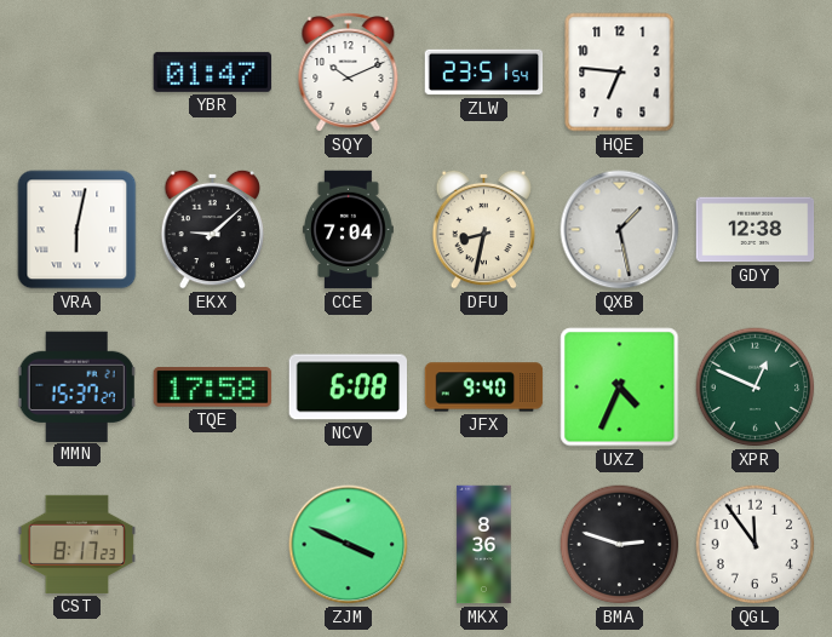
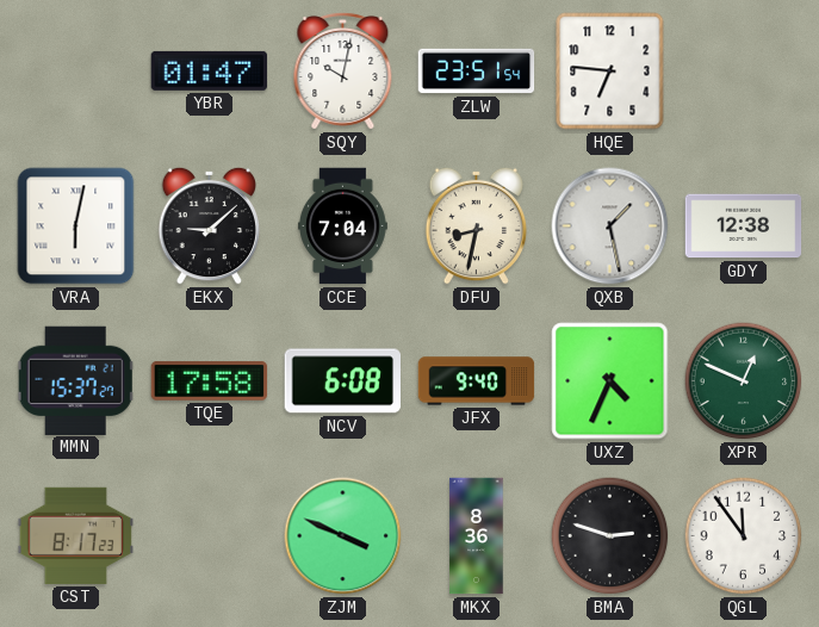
SQY: 10:11 -> 10:02
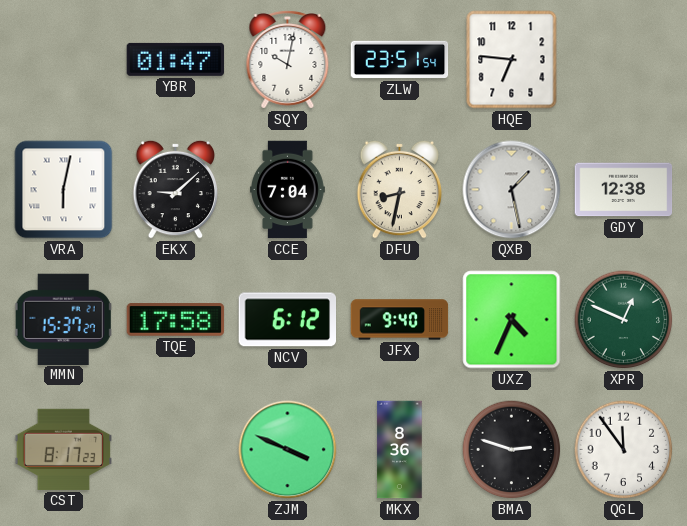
NCV: 6:08 -> 6:12
